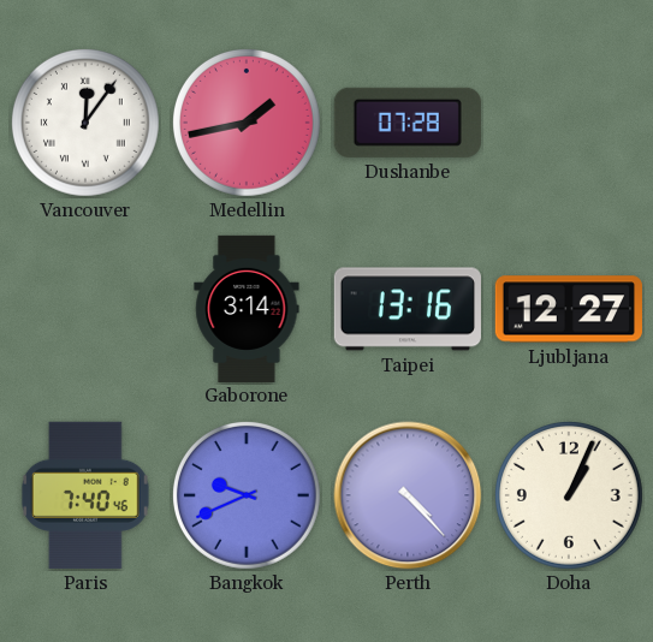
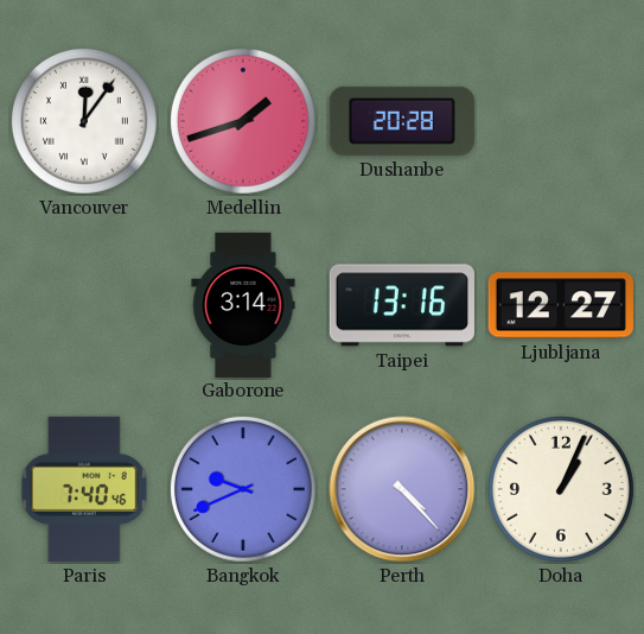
Medellin: 1:43 -> 1:42
Dushanbe: 07:28 -> 20:28
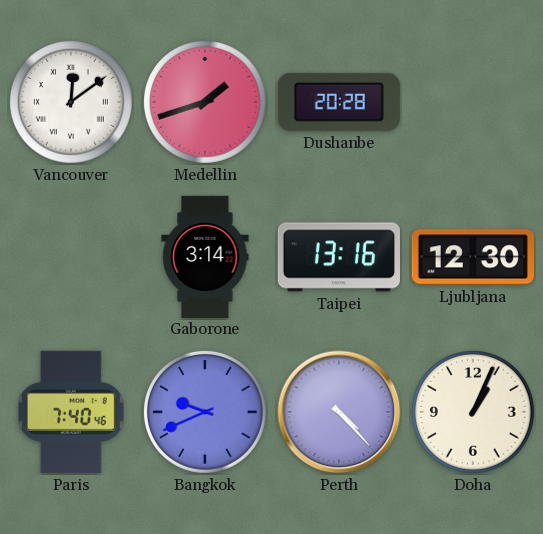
Vancouver: 12:06 -> 12:09
Ljubljana: 12:27 -> 12:30
